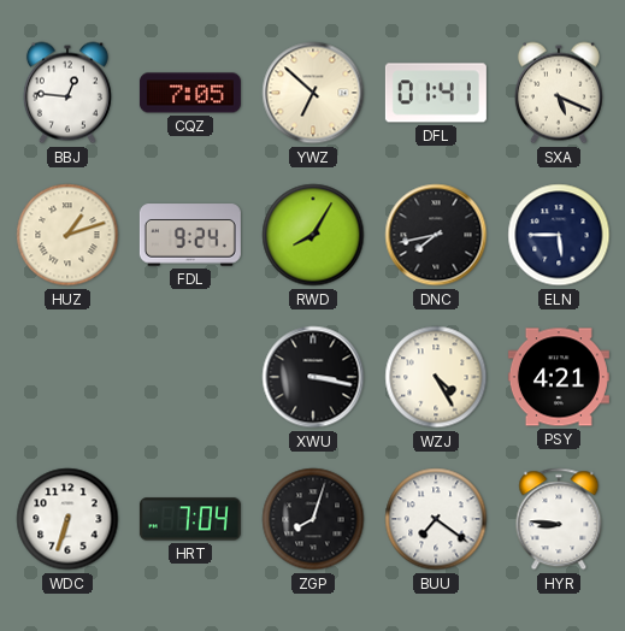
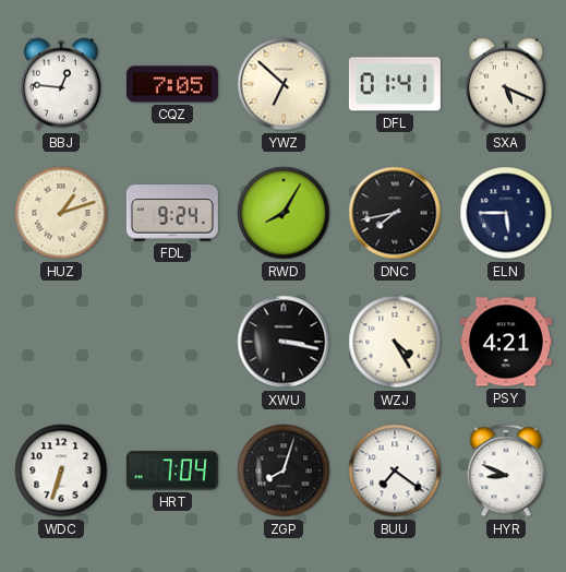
HYR: 8:46 -> 8:49
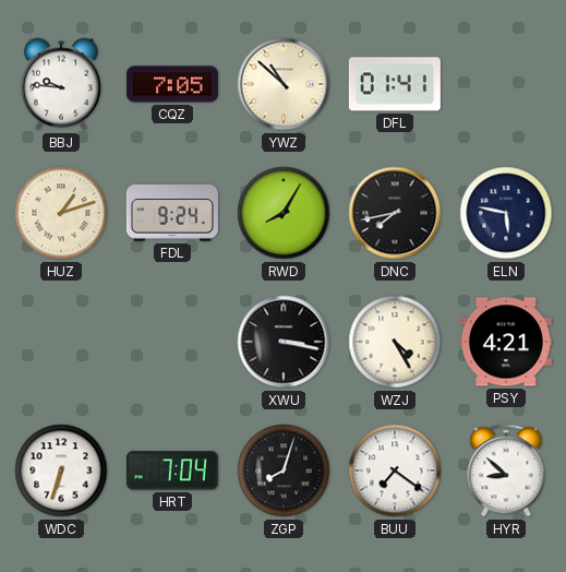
BBJ: 12:46 -> 9:46
YWZ: 6:52 -> 10:52
SXA: 5:19 -> none
ELN: 5:45 -> 5:47
HYR: 8:49 -> 8:52
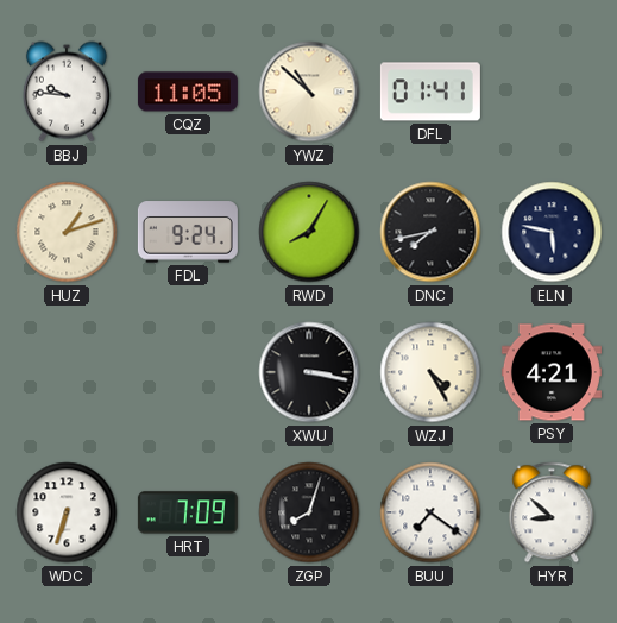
CQZ: 7:05 -> 11:05
HRT: 7:04 -> 7:09
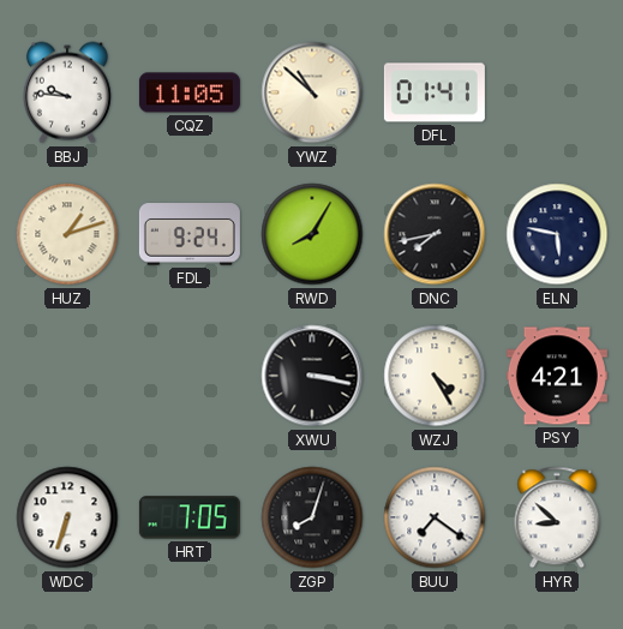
HRT: 7:09 -> 7:05
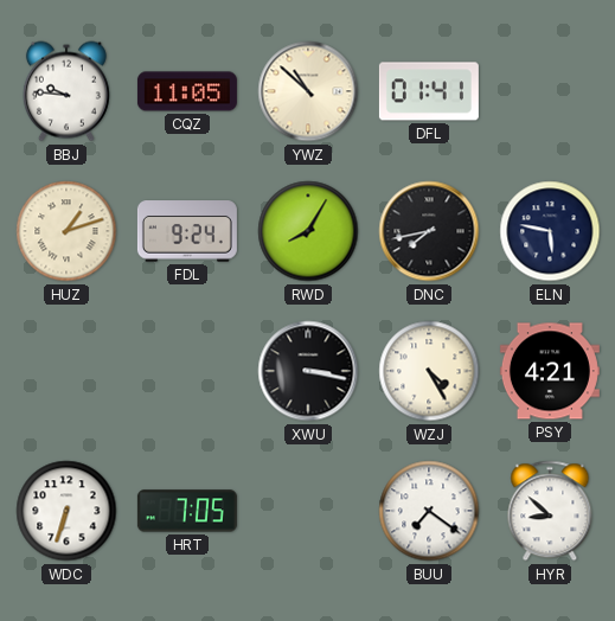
ZGP: 8:03 -> none
